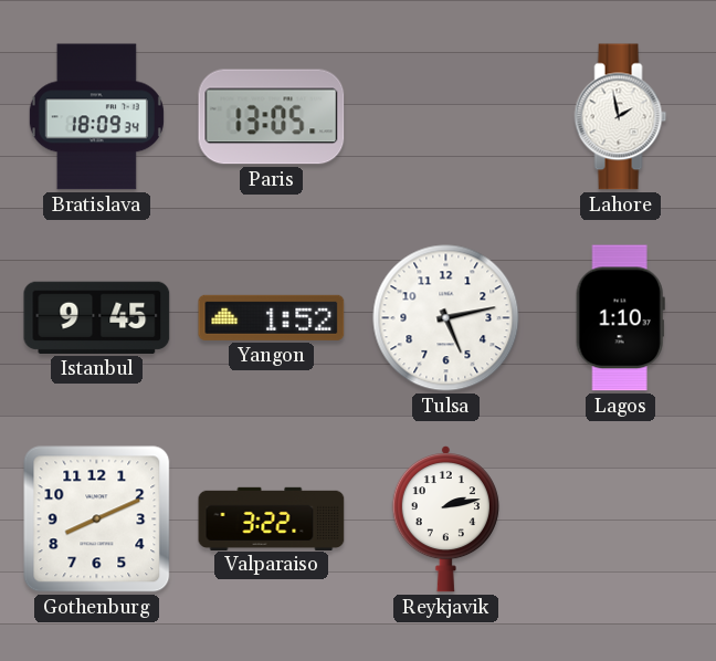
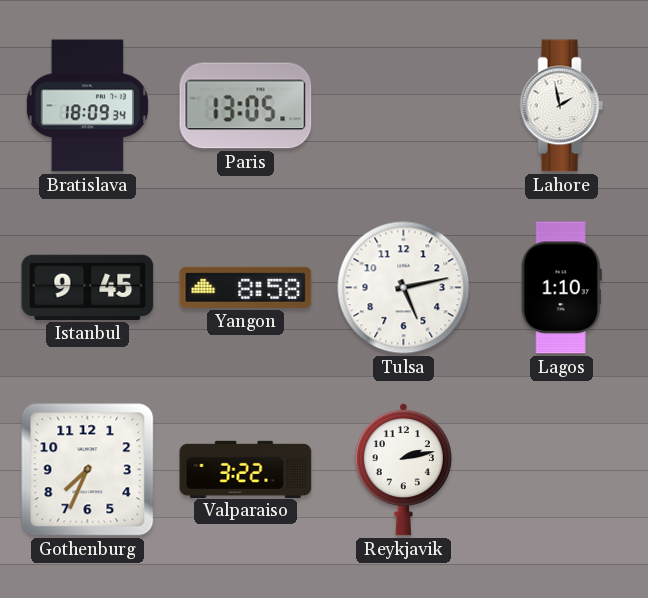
Yangon: 1:52 -> 8:58
Gothenburg: 8:11 -> 7:34
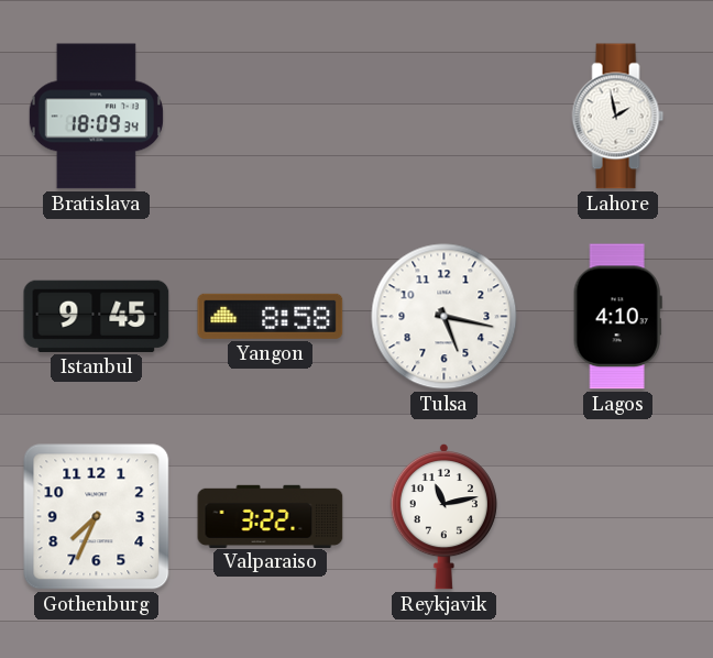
Paris: 13:05 -> none
Tulsa: 5:13 -> 5:17
Lagos: 1:10 -> 4:10
Reykjavik: 2:13 -> 11:13
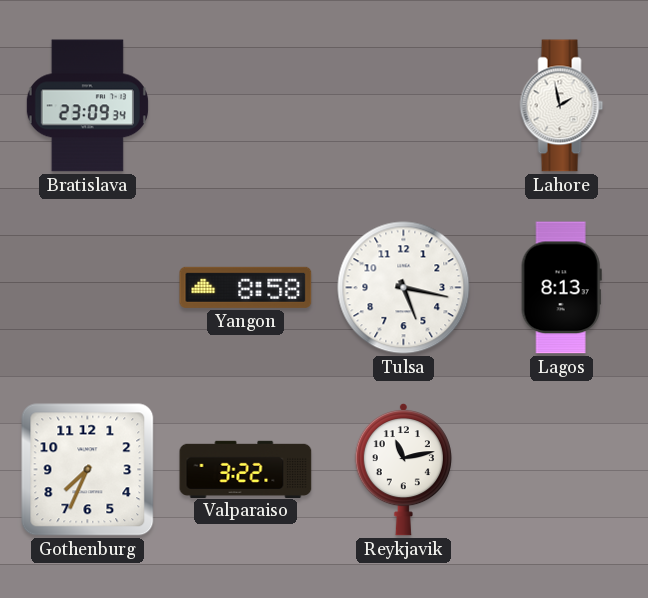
Bratislava: 18:09 -> 23:09
Istanbul: 9:45 -> none
Lagos: 4:10 -> 8:13
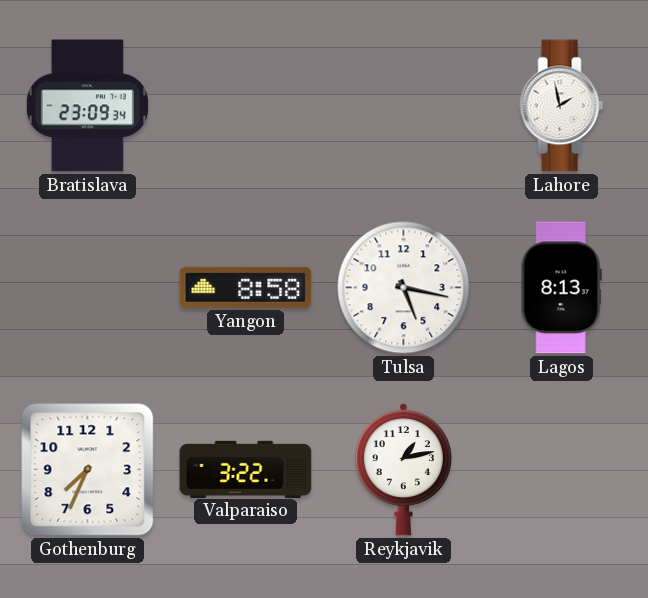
Reykjavik: 11:13 -> 1:13
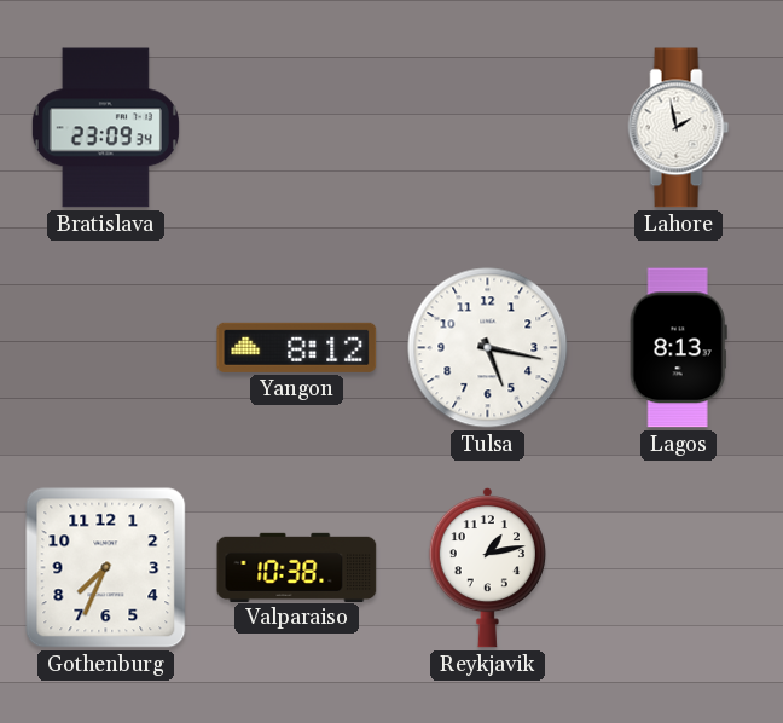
Yangon: 8:58 -> 8:12
Valparaiso: 3:22 -> 10:38
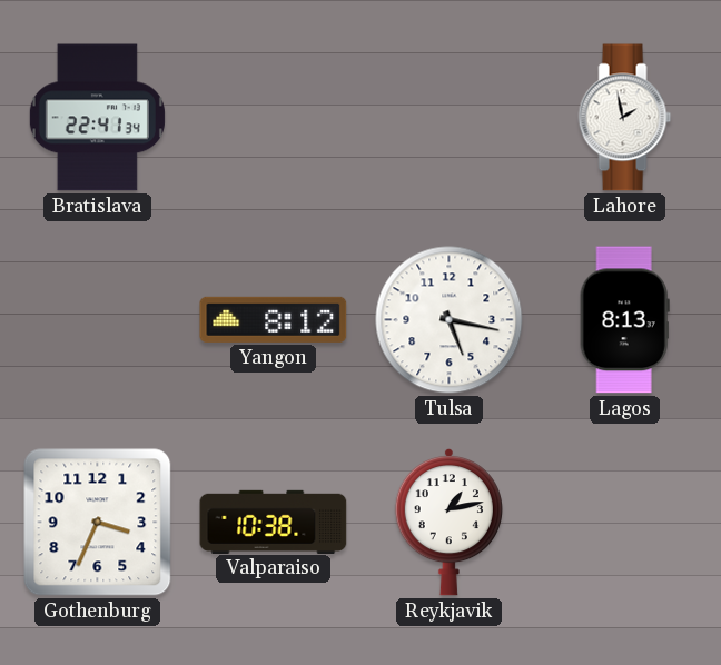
Bratislava: 23:09 -> 22:41
Gothenburg: 7:34 -> 3:34
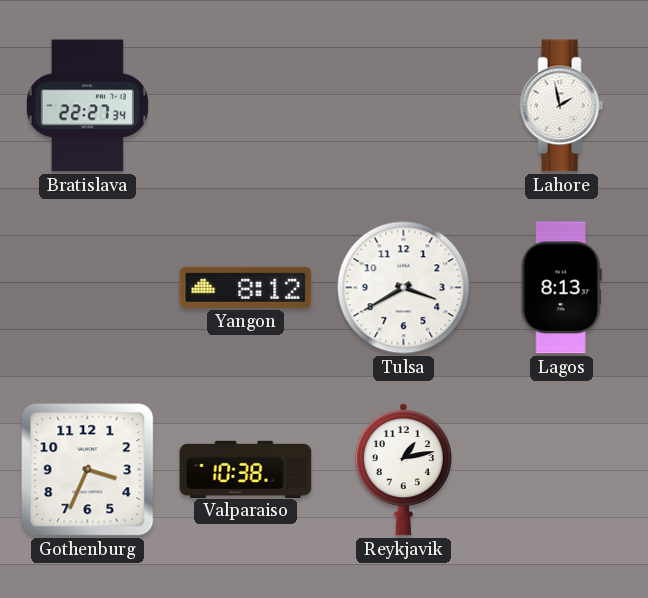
Bratislava: 22:41 -> 22:27
Tulsa: 5:17 -> 3:40
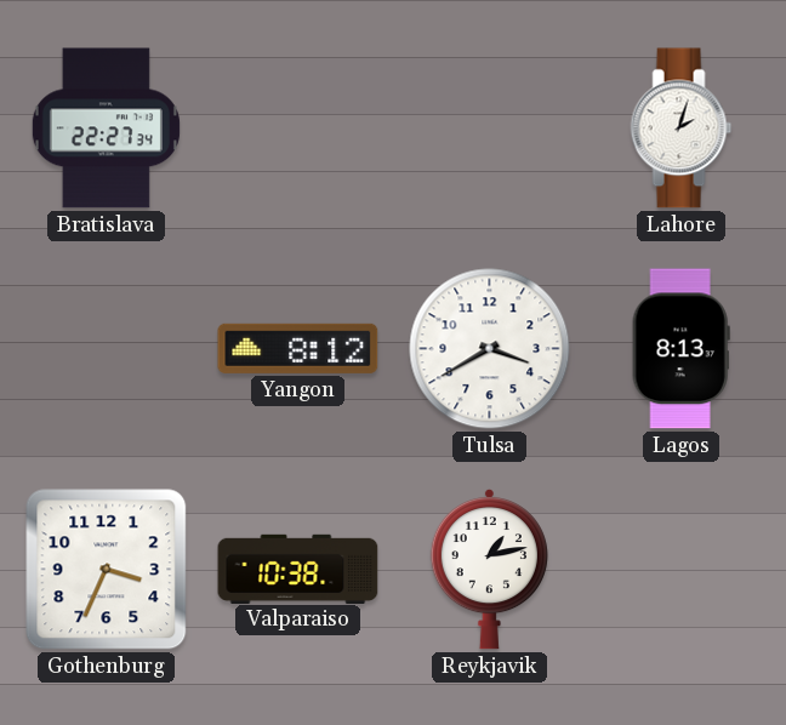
Lahore: 1:58 -> 2:03
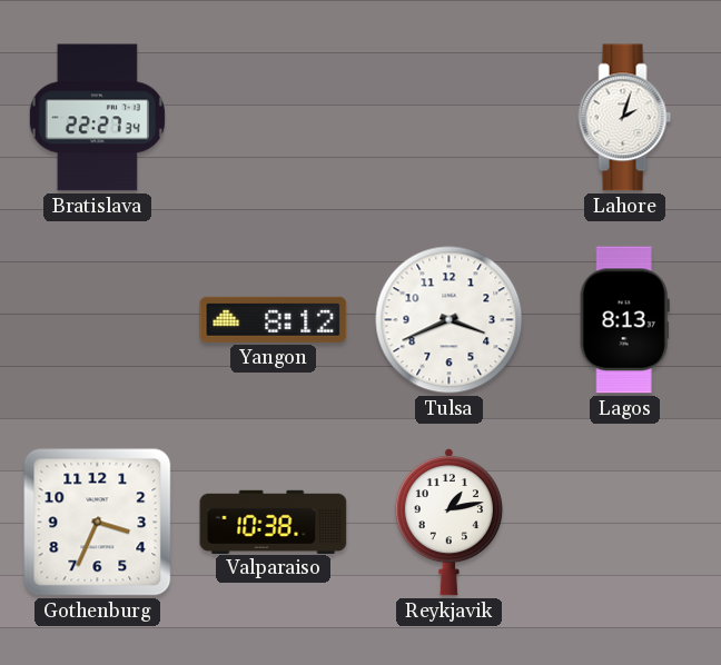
Tulsa: 3:40 -> 3:41
